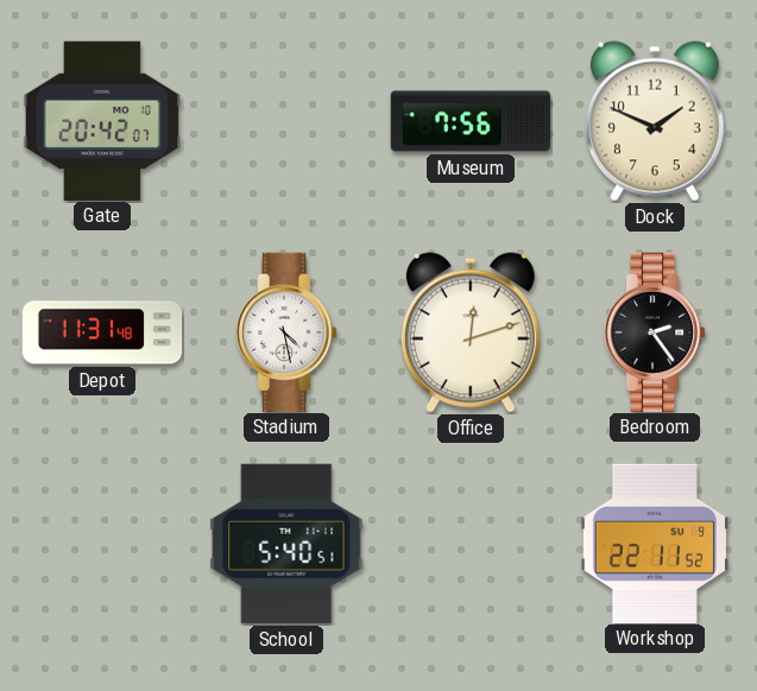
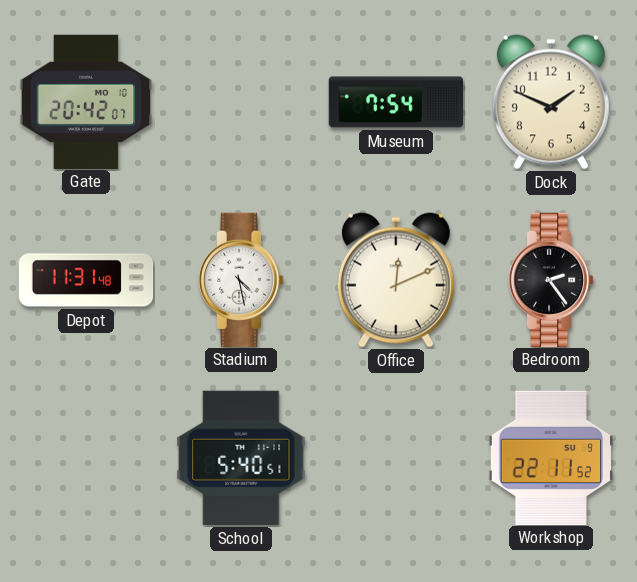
Museum: 7:56 -> 7:54
Office: 12:12 -> 12:11
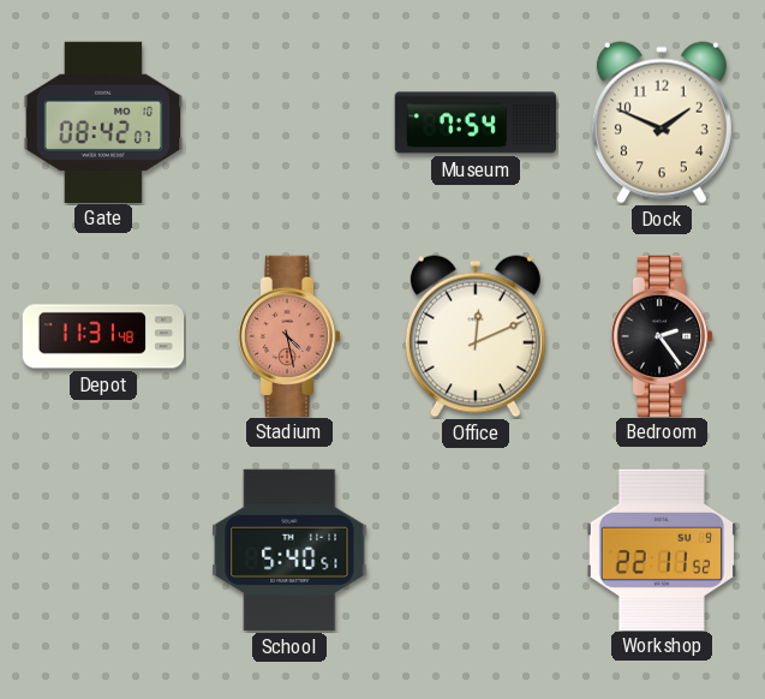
Gate: 20:42 -> 08:42
Stadium dial: white -> salmon
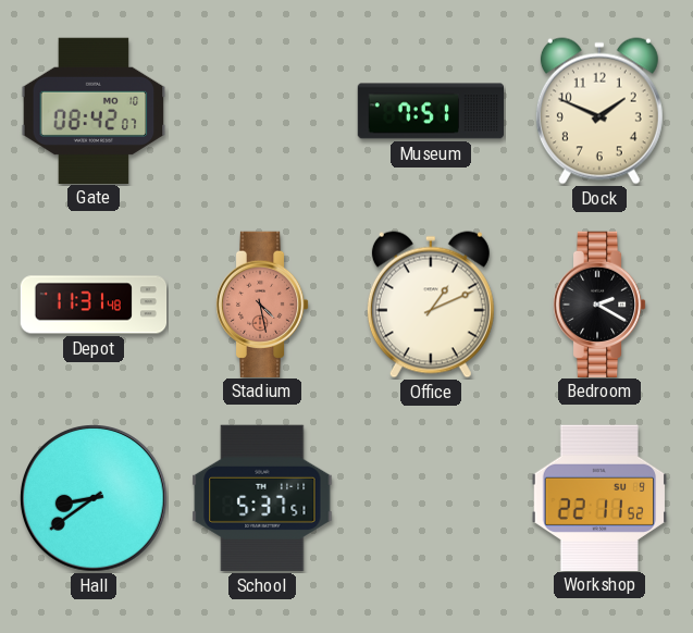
Museum: 7:54 -> 7:51
Office: 12:11 -> 1:11
Bedroom: 2:24 -> 2:20
Hall: none -> 8:39
School: 5:40 -> 5:37
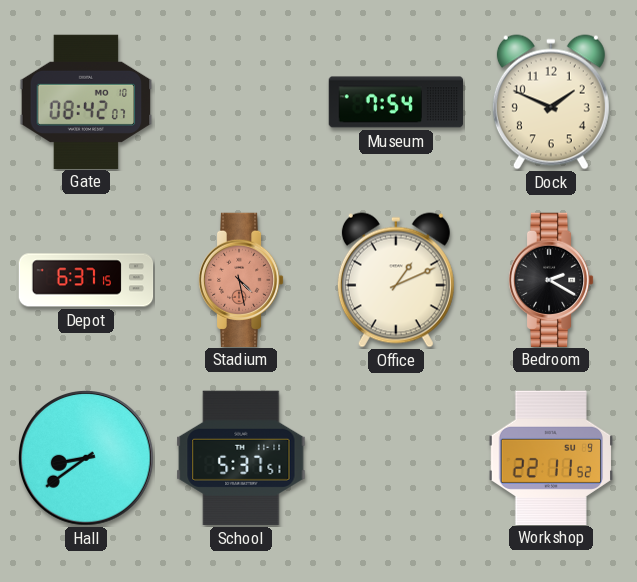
Museum: 7:51 -> 7:54
Depot: 11:31 -> 6:37
